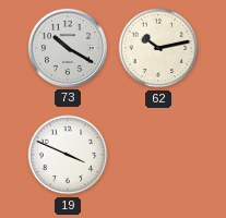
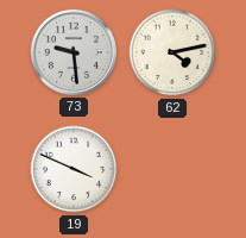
73: 10:20 -> 9:29
62: 10:13 -> 4:13
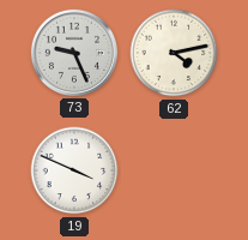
73: 9:29 -> 9:26
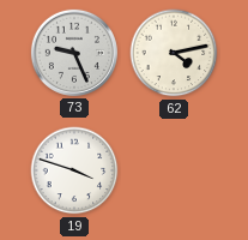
19: 3:49 -> 3:48
